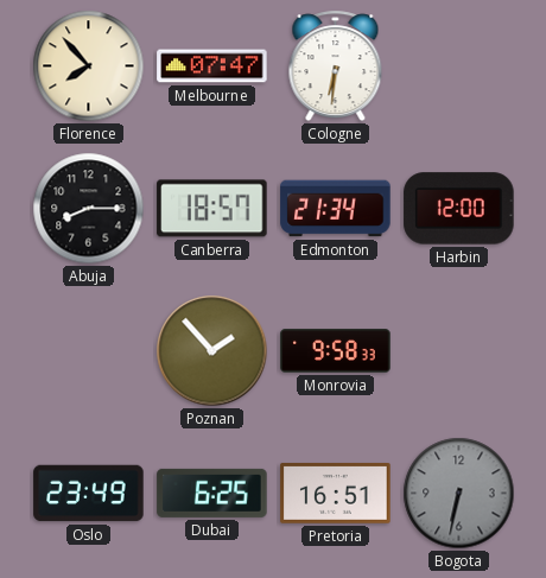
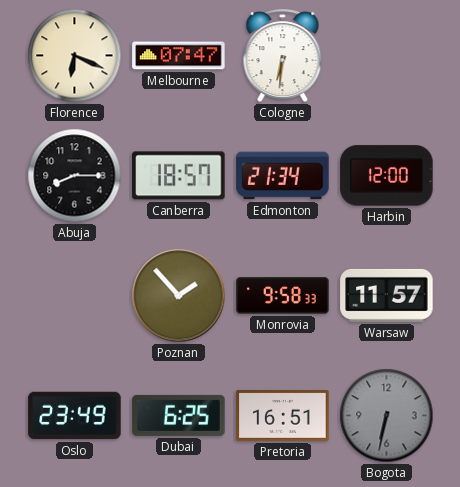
Florence: 7:53 -> 6:19
Warsaw: none -> 11:57
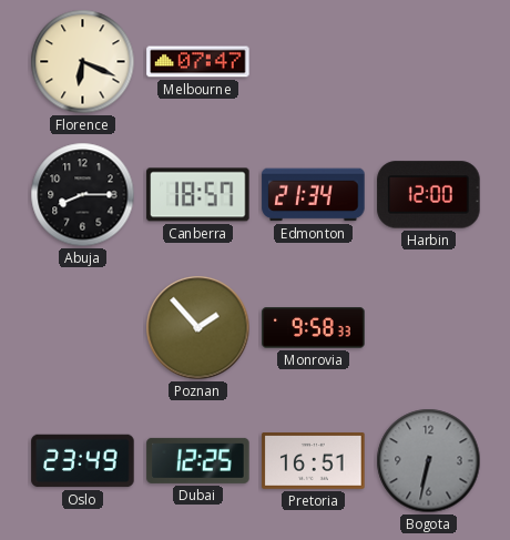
Cologne: 6:31 -> none
Warsaw: 11:57 -> none
Dubai: 6:25 -> 12:25
